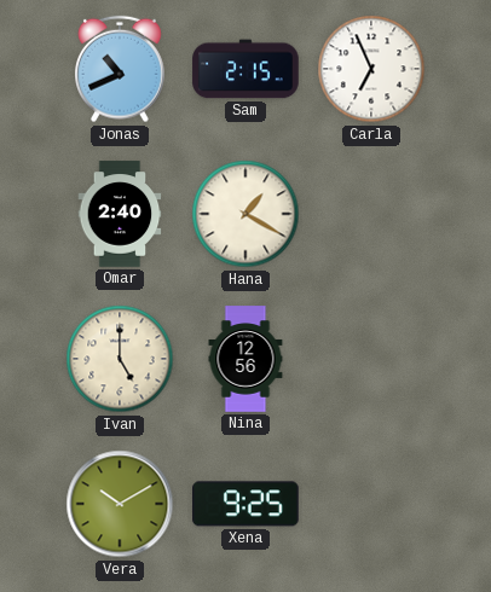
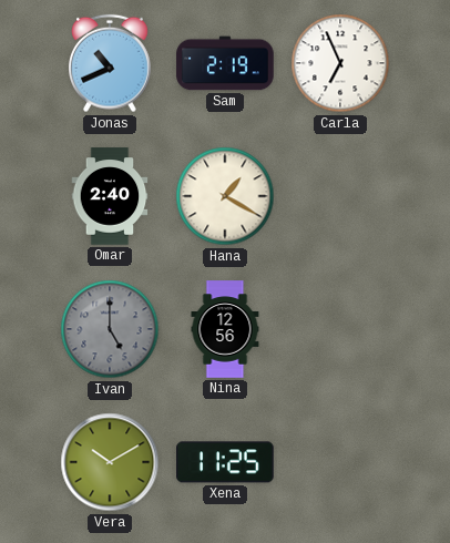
Sam: 2:15 -> 2:19
Ivan dial: cream -> grey
Xena: 9:25 -> 11:25
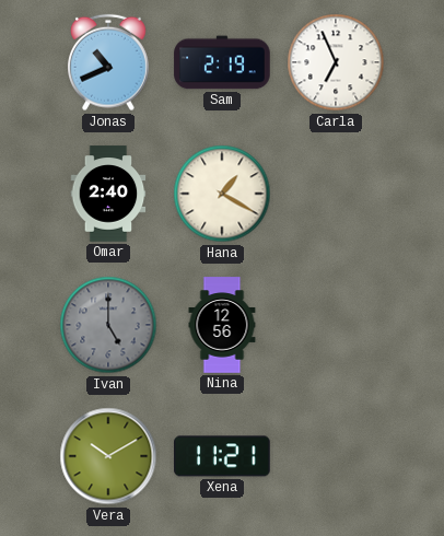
Xena: 11:25 -> 11:21
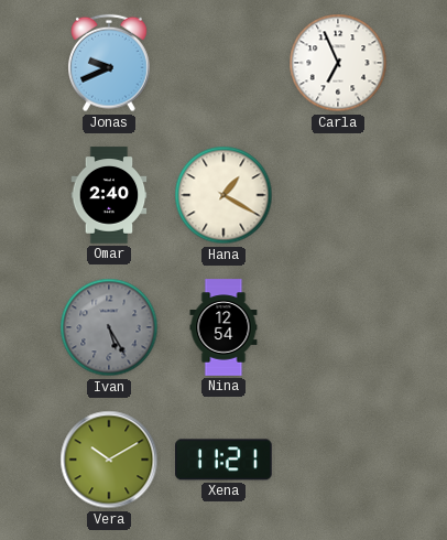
Jonas: 10:41 -> 9:41
Sam: 2:19 -> none
Ivan: 5:00 -> 5:25
Nina: 12:56 -> 12:54
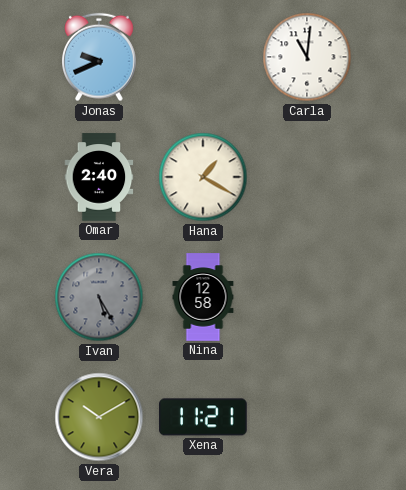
Carla: 6:56 -> 11:01
Nina: 12:54 -> 12:58
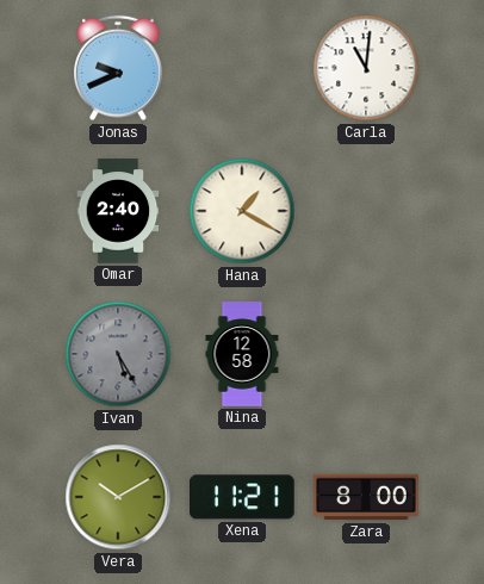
Zara: none -> 8:00
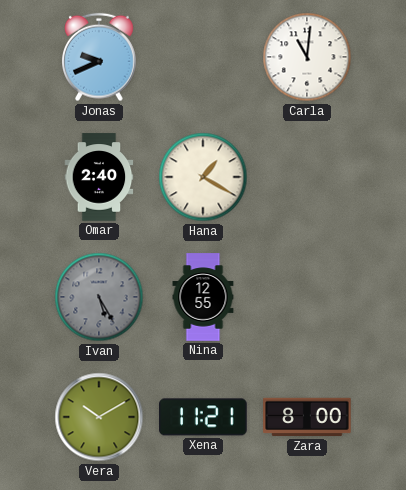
Nina: 12:58 -> 12:55
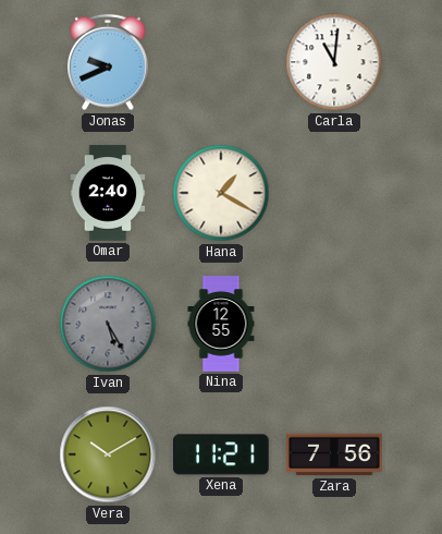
Zara: 8:00 -> 7:56
